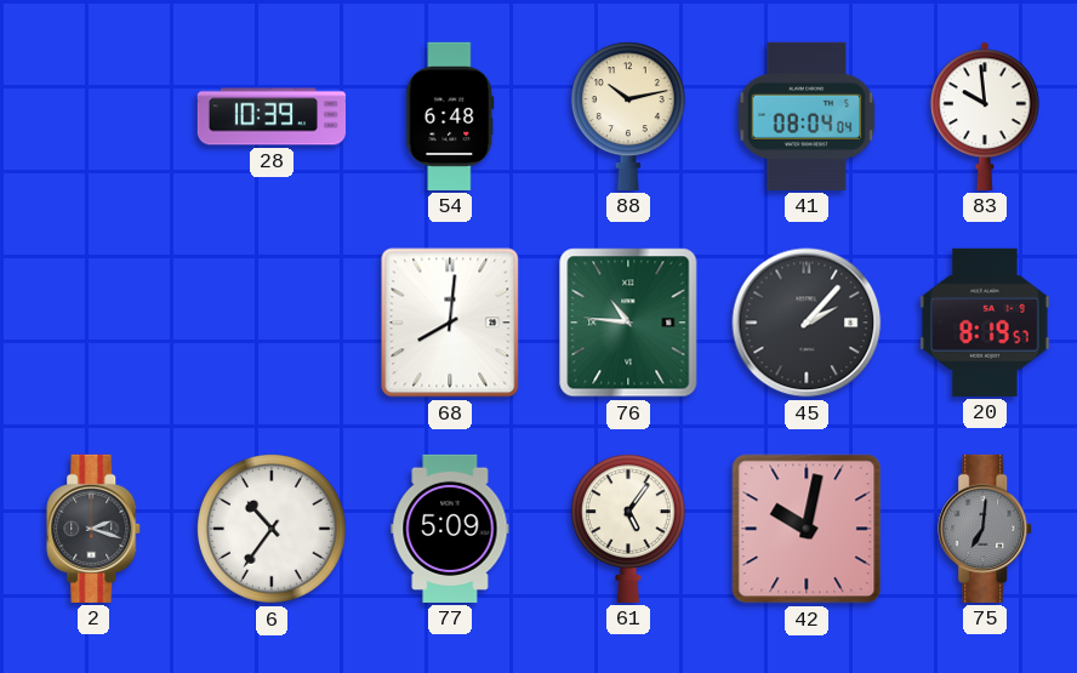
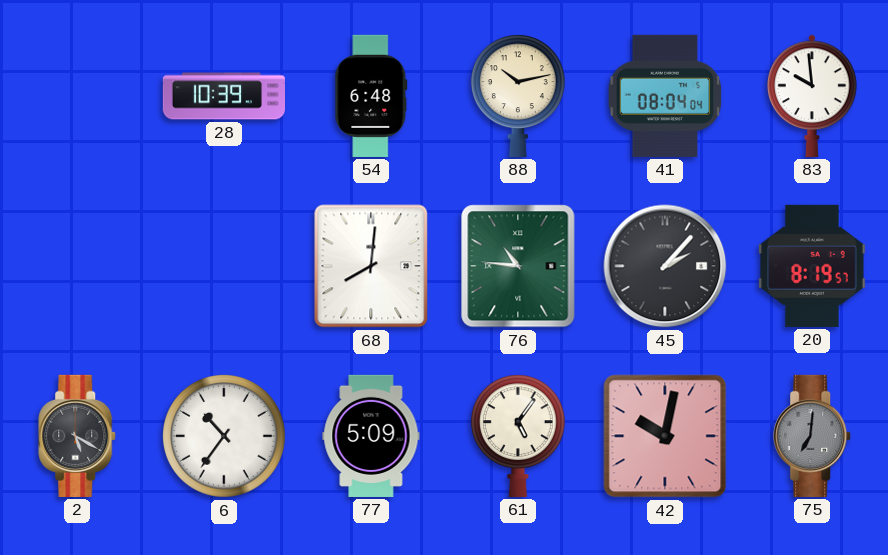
2: 2:18 -> 5:20
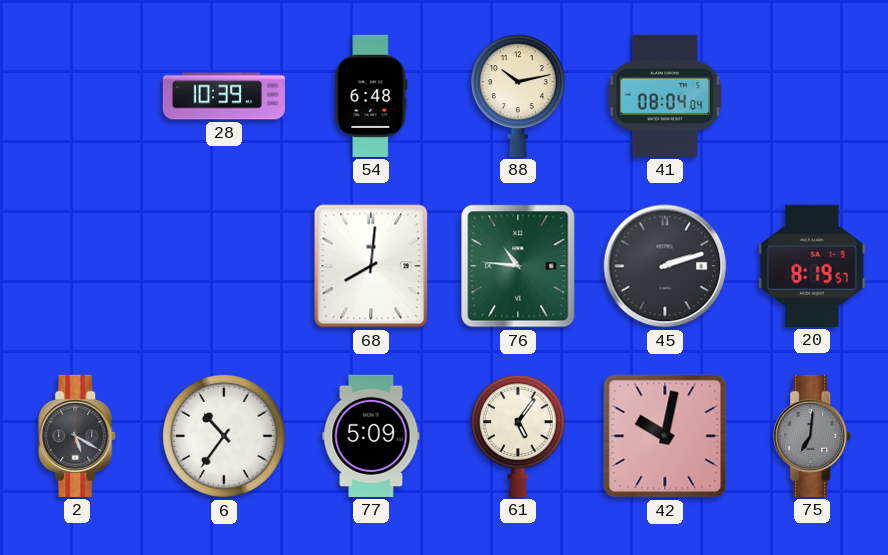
83: 9:59 -> none
45: 2:07 -> 2:12
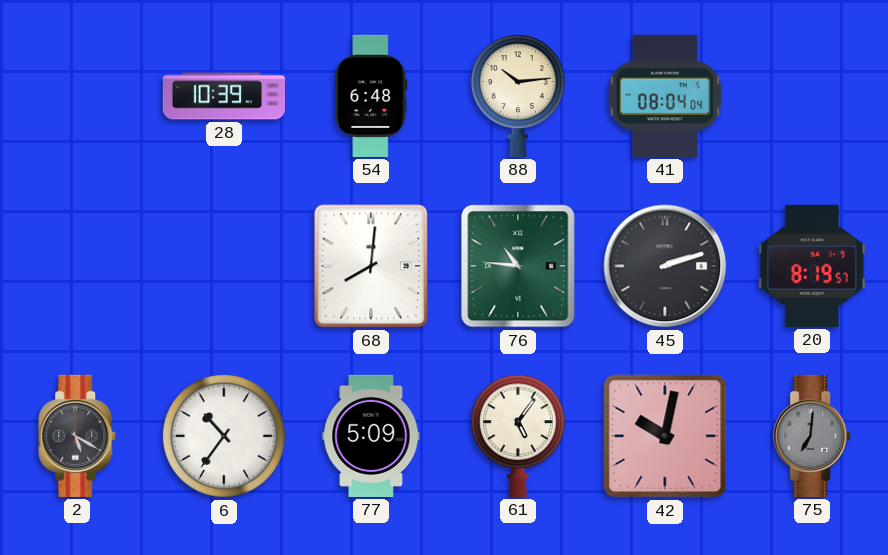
88: 10:13 -> 10:14
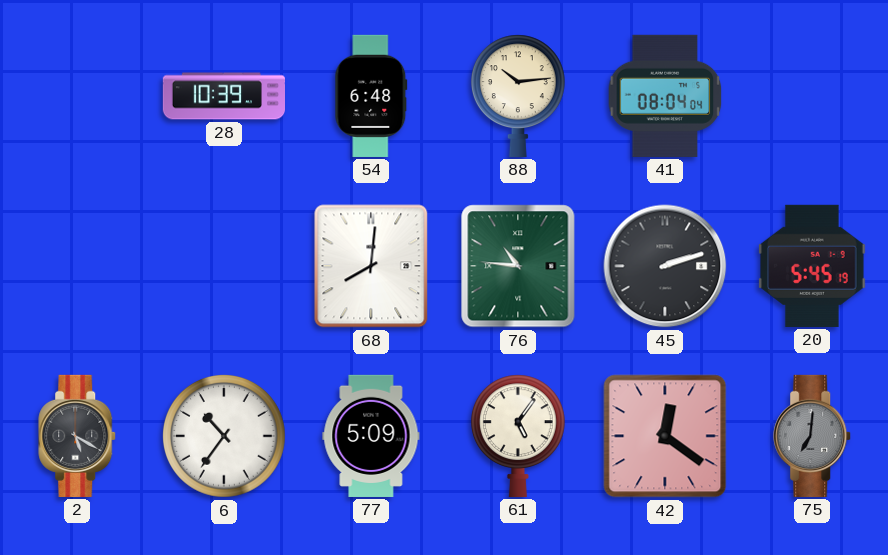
20: 8:19 -> 5:45
42: 10:02 -> 12:21
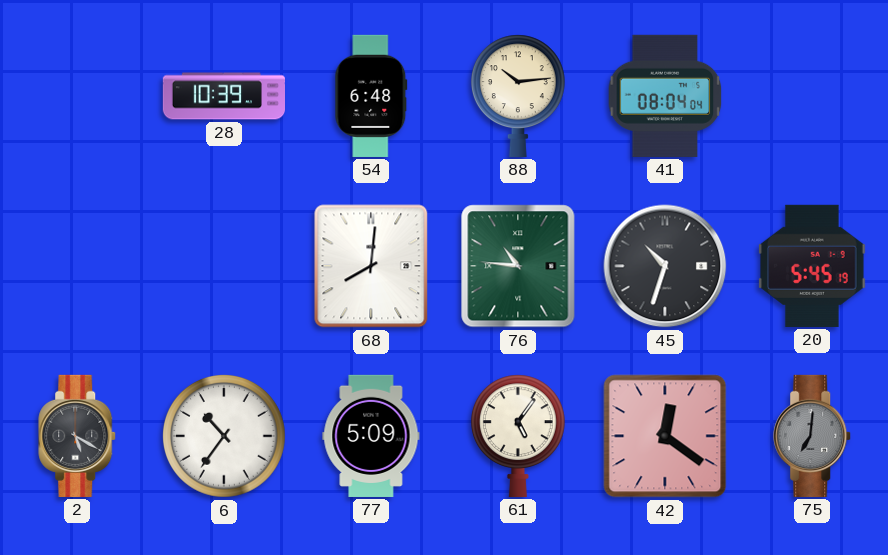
45: 2:12 -> 10:33
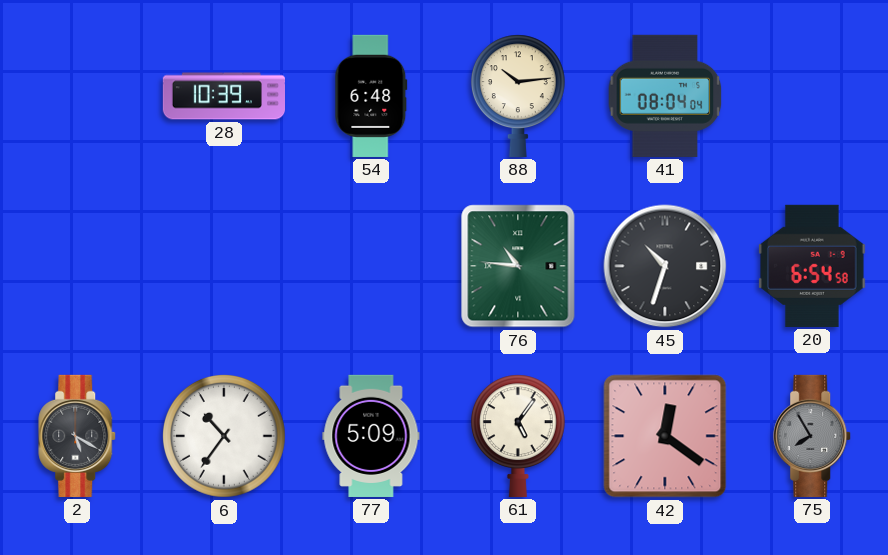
68: 8:01 -> none
20: 5:45 -> 6:54
75: 7:01 -> 7:55
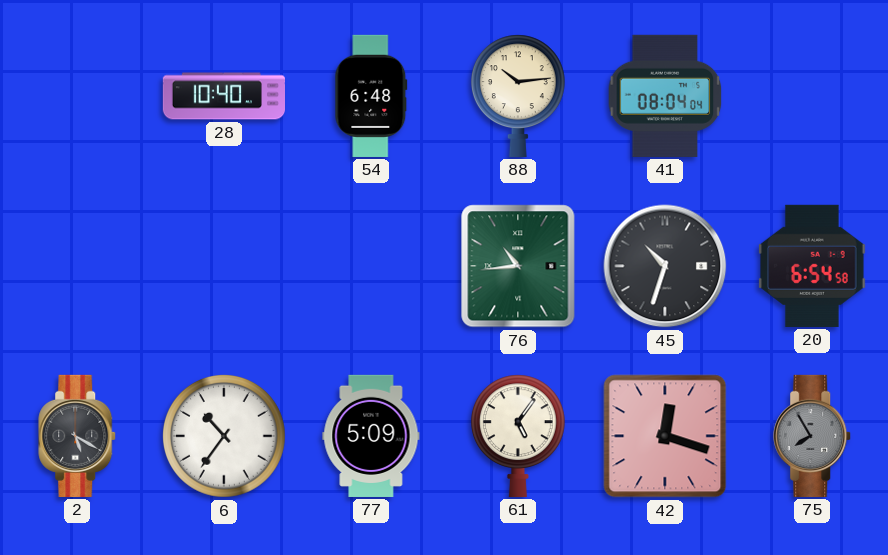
28: 10:39 -> 10:40
76: 10:46 -> 10:44
42: 12:21 -> 12:18
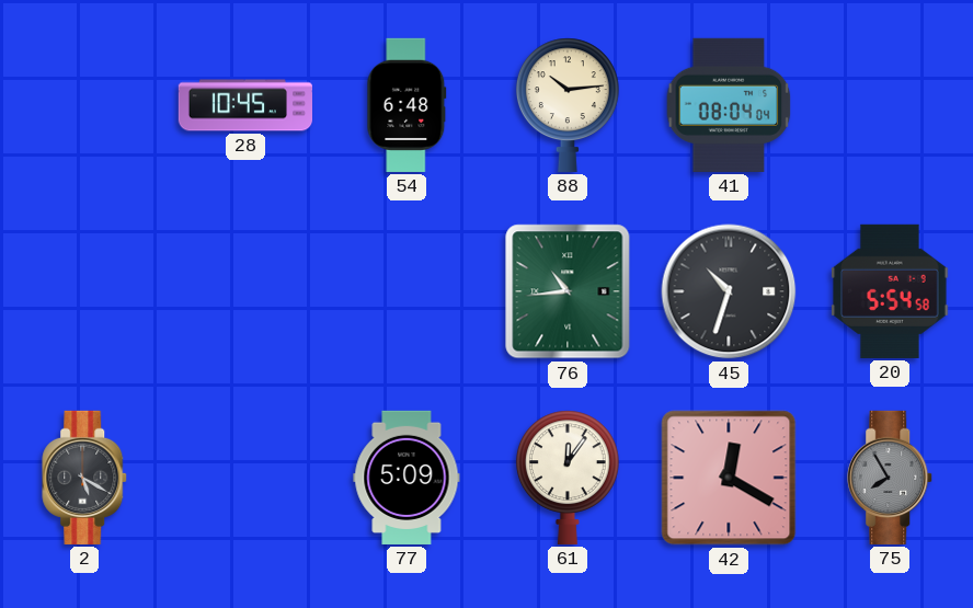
28: 10:40 -> 10:45
20: 6:54 -> 5:54
6: 10:36 -> none
61: 5:06 -> 12:06
42: 12:18 -> 12:20
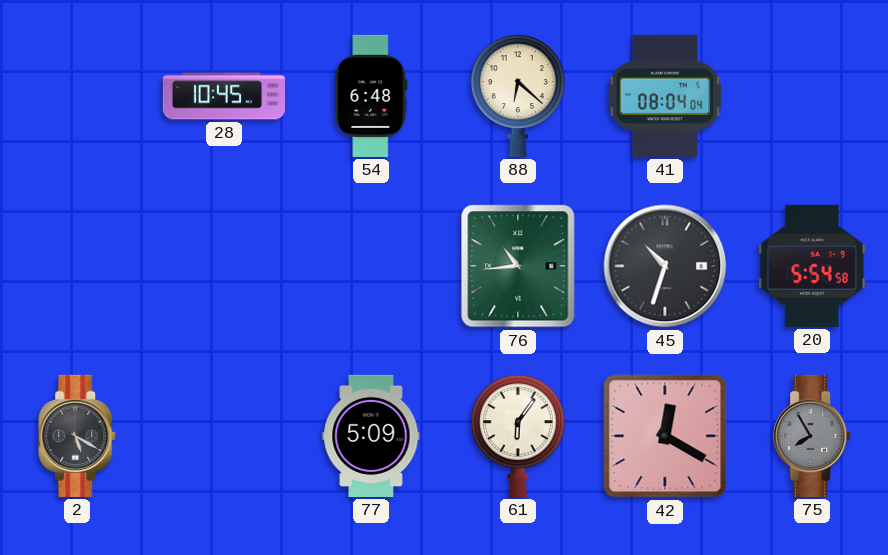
88: 10:14 -> 6:22
61: 12:06 -> 6:06
